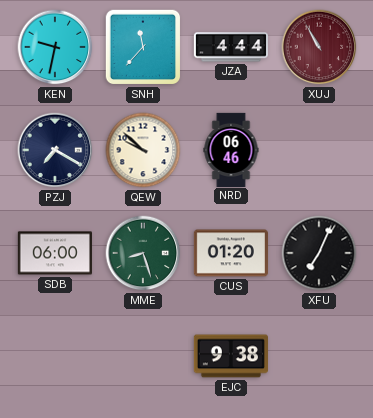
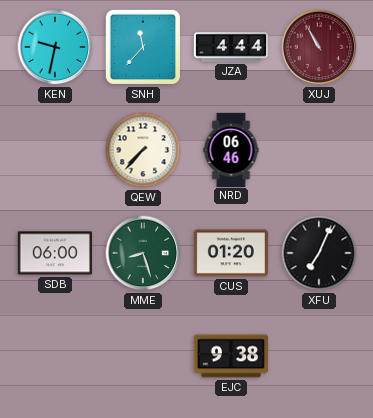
PZJ: 7:20 -> none
QEW: 9:52 -> 7:37
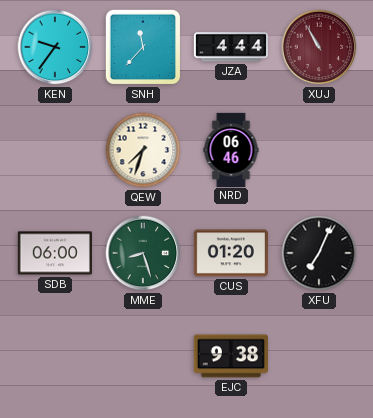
KEN: 9:32 -> 9:36
QEW: 7:37 -> 7:33
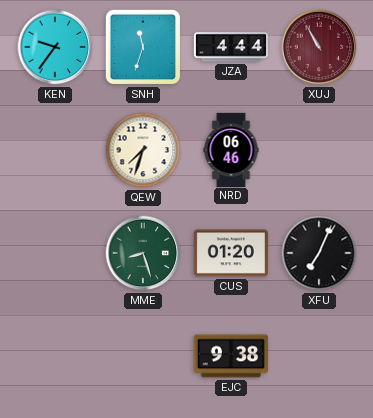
SNH: 11:37 -> 11:33
SDB: 06:00 -> none
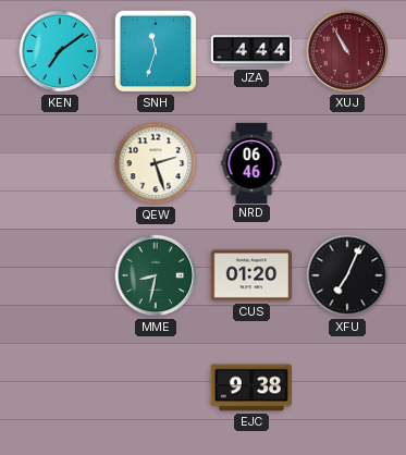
KEN: 9:36 -> 7:09
QEW: 7:33 -> 2:27
MME: 8:27 -> 8:32
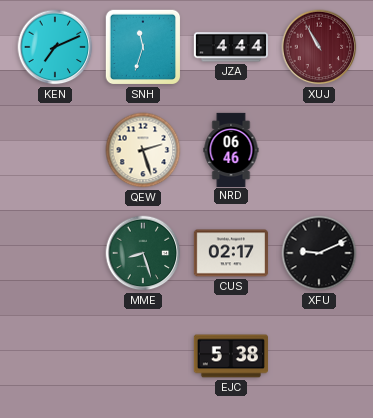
KEN: 7:09 -> 7:11
MME: 8:32 -> 8:27
CUS: 01:20 -> 02:17
XFU: 7:04 -> 9:11
EJC: 9:38 -> 5:38
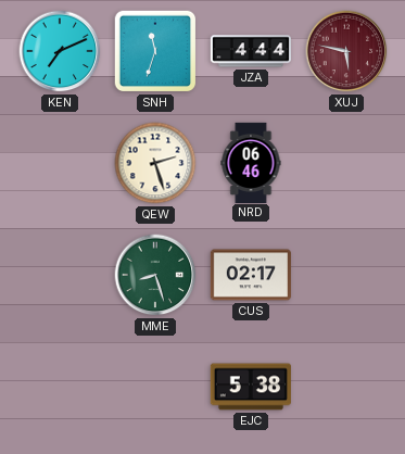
XUJ: 10:55 -> 5:47
XFU: 9:11 -> none
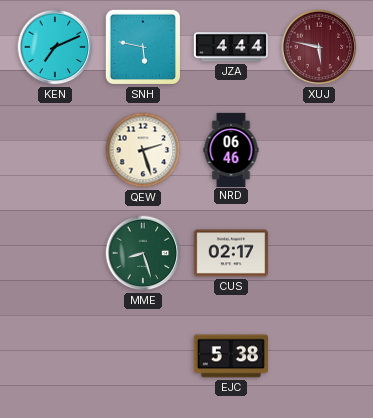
SNH: 11:33 -> 5:47
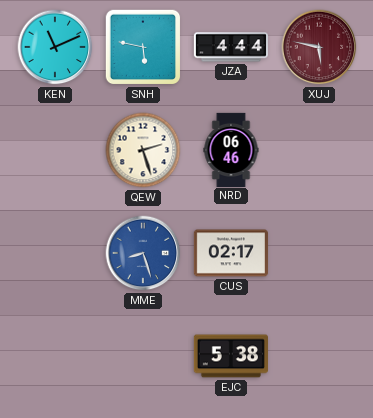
KEN: 7:11 -> 11:11
MME dial: green -> blue
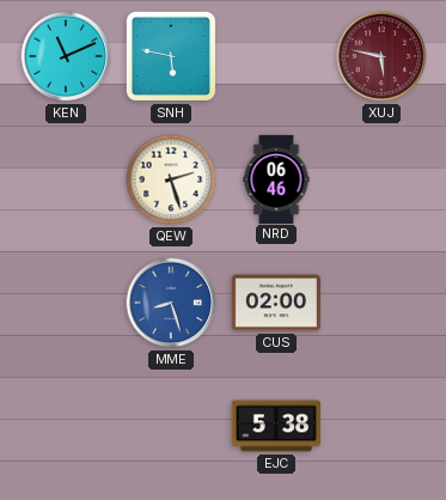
JZA: 4:44 -> none
CUS: 02:17 -> 02:00
